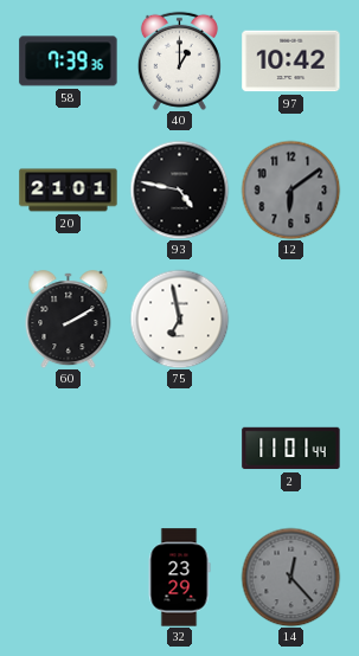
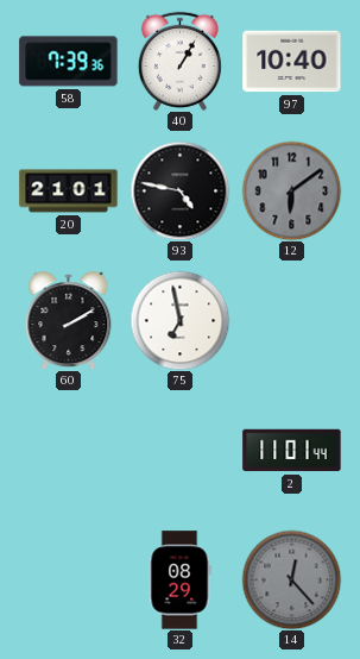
40: 1:00 -> 1:05
97: 10:42 -> 10:40
32: 23:29 -> 08:29
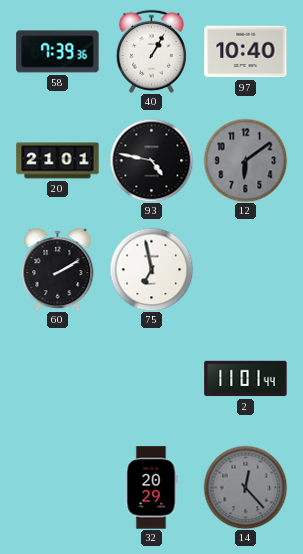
32: 08:29 -> 20:29
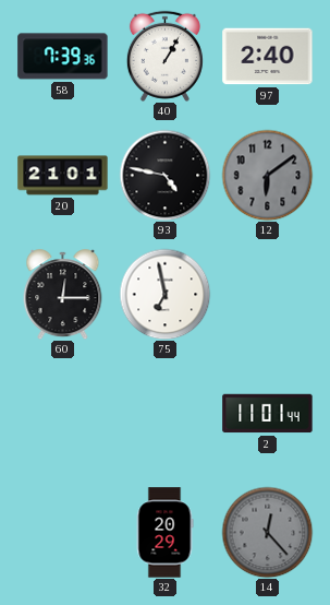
97: 10:40 -> 2:40
60: 2:10 -> 12:15
